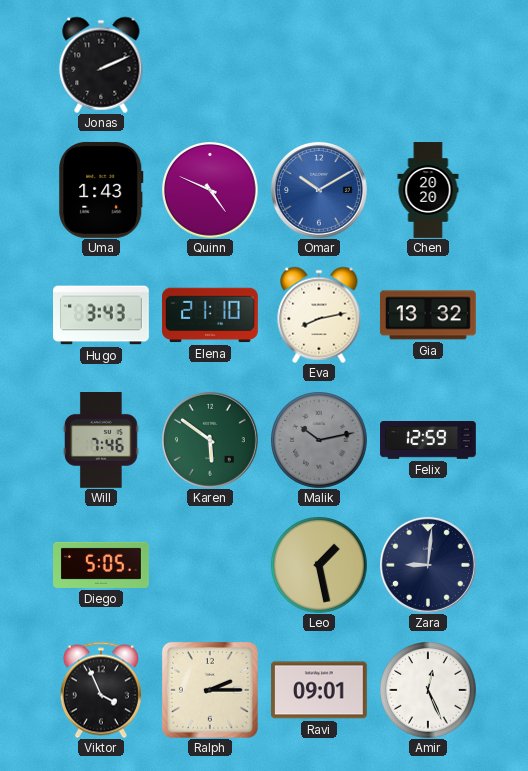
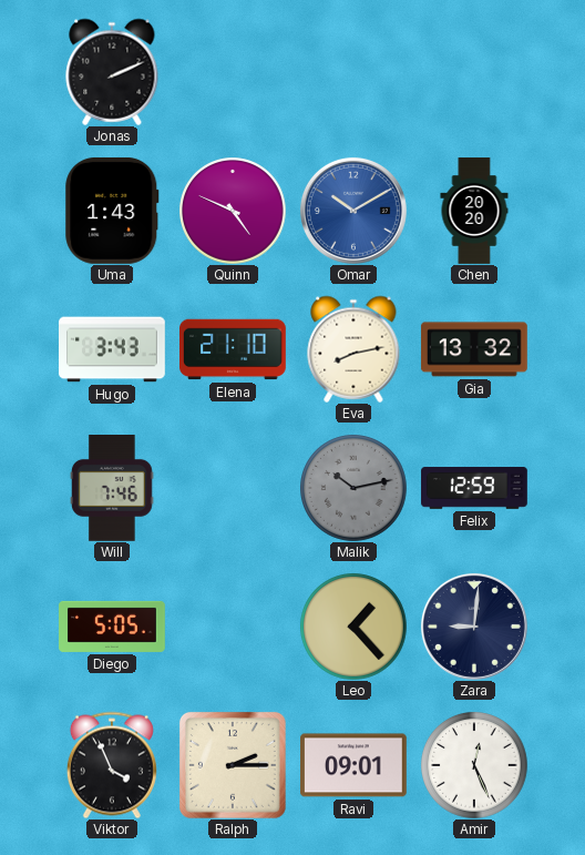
Karen: 5:51 -> none
Leo: 1:28 -> 1:23
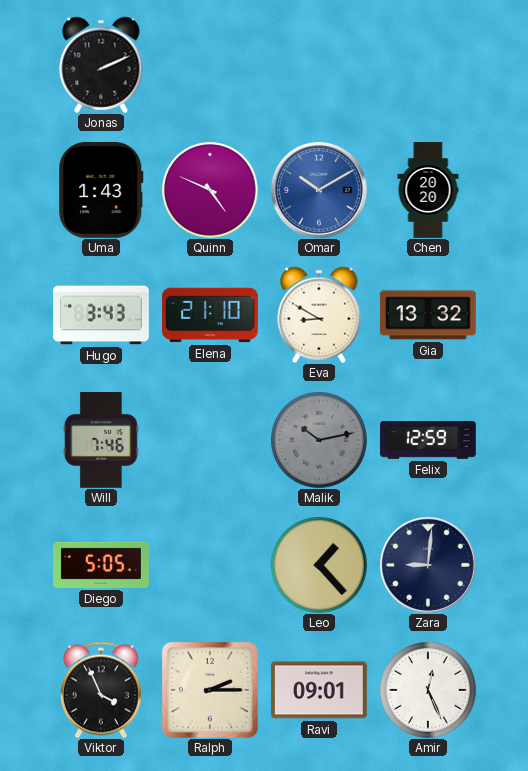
Eva: 8:13 -> 8:50
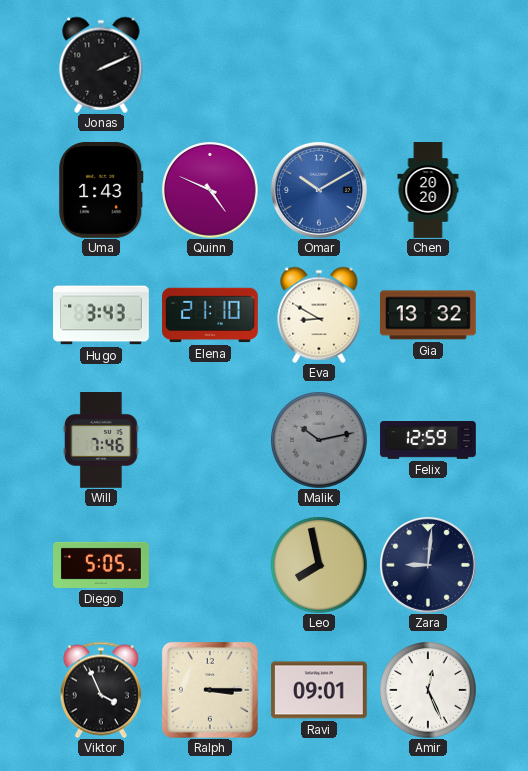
Leo: 1:23 -> 7:58
Ralph: 2:15 -> 3:15
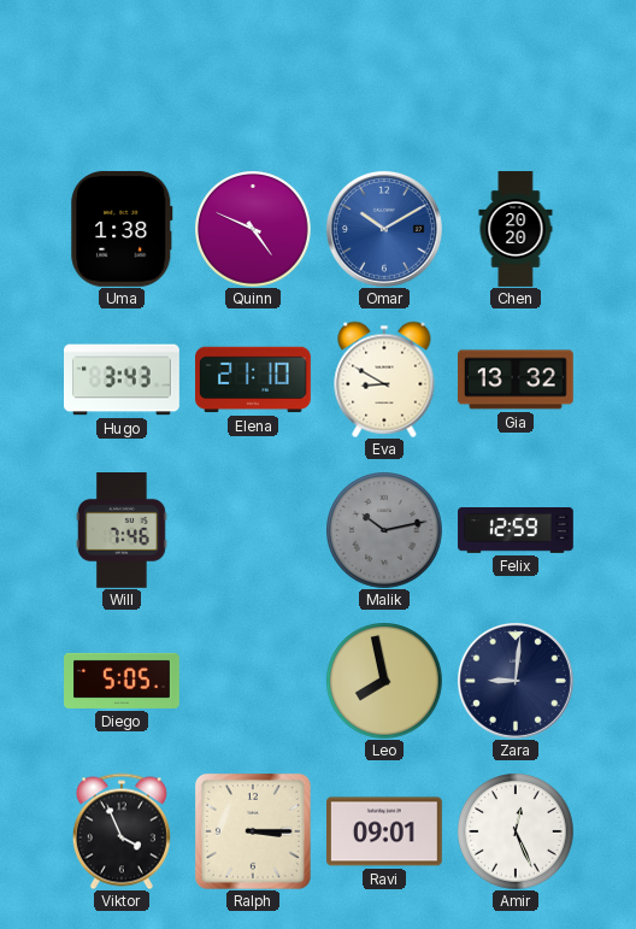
Jonas: 2:11 -> none
Uma: 1:43 -> 1:38
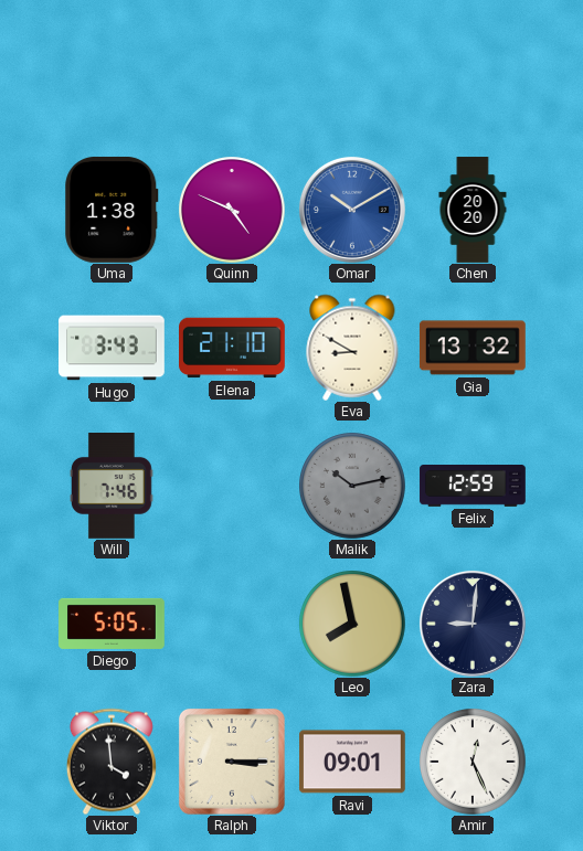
Viktor: 3:56 -> 3:59
